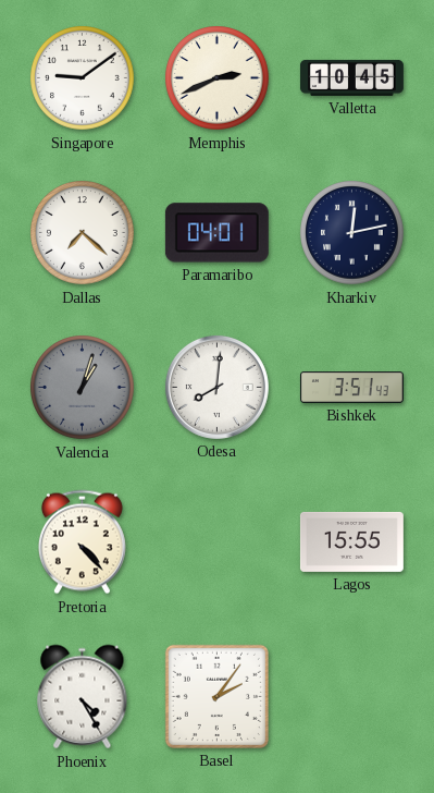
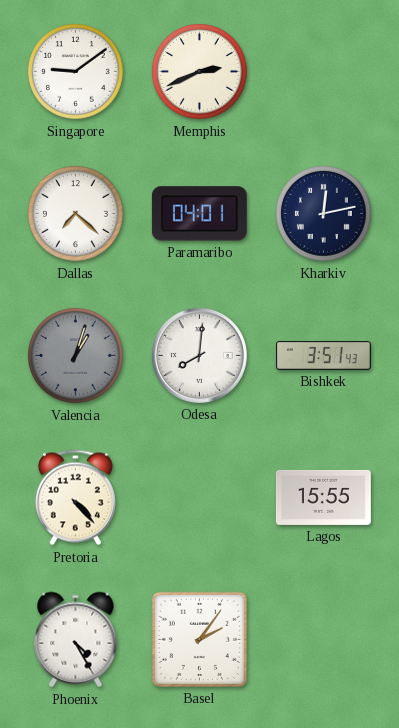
Valletta: 10:45 -> none
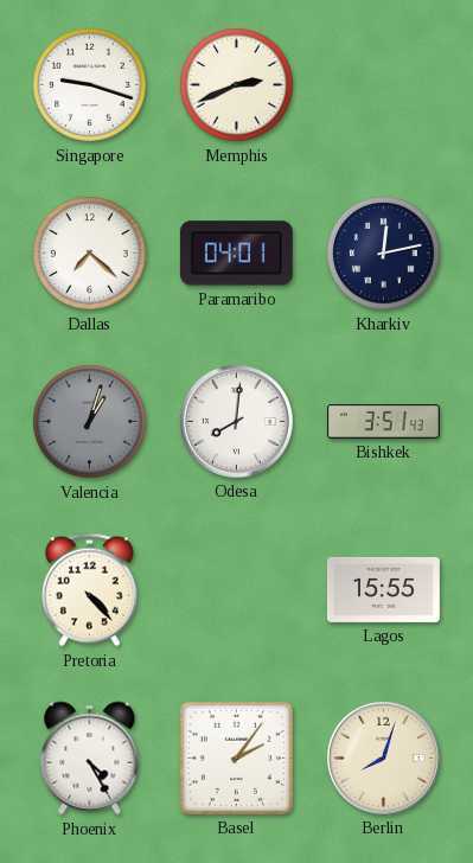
Singapore: 9:09 -> 9:18
Berlin: none -> 8:03
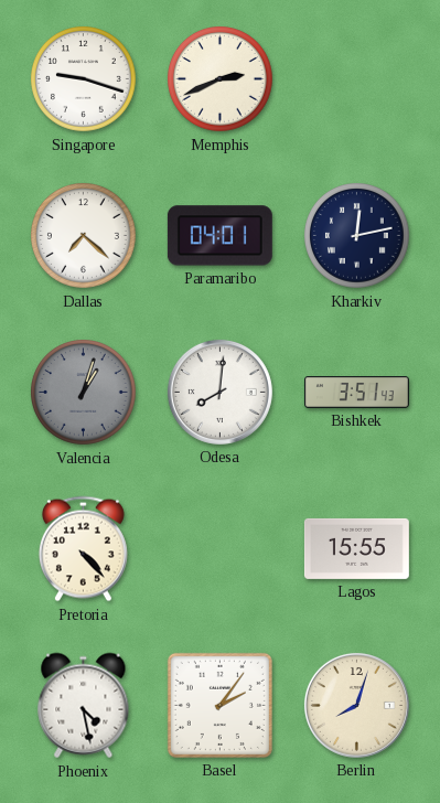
Phoenix: 4:25 -> 4:28
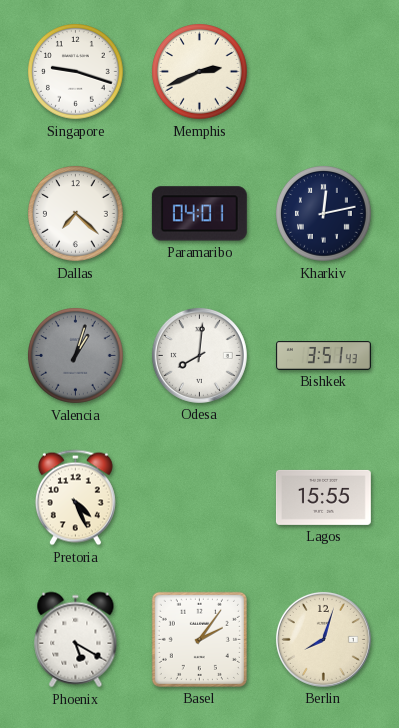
Pretoria: 4:23 -> 4:26
Phoenix: 4:28 -> 5:20
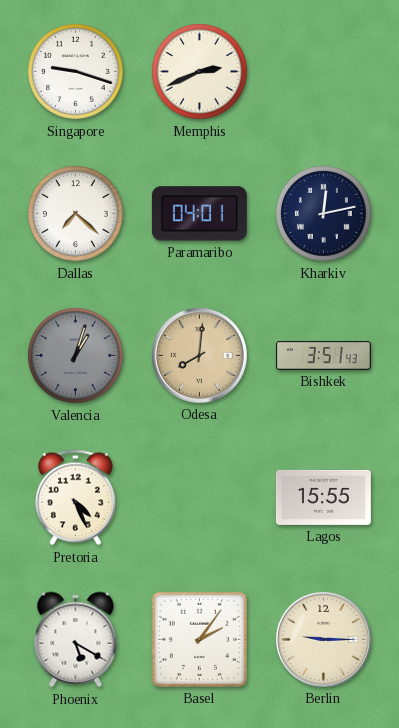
Odesa dial: white -> champagne
Berlin: 8:03 -> 9:15
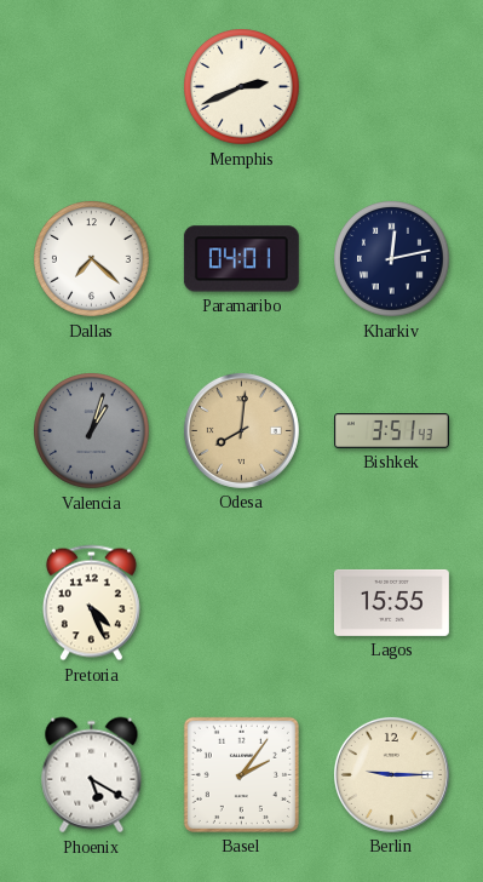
Singapore: 9:18 -> none
